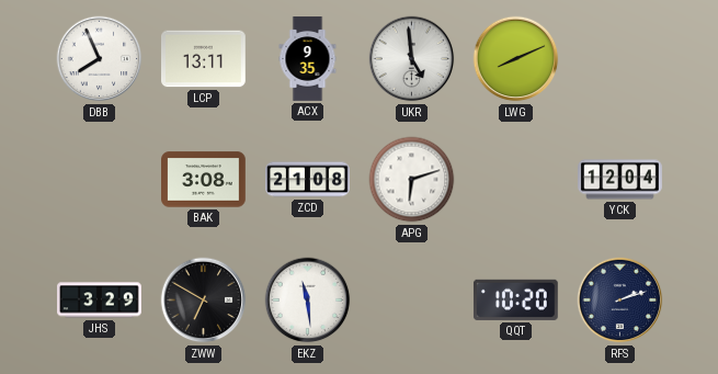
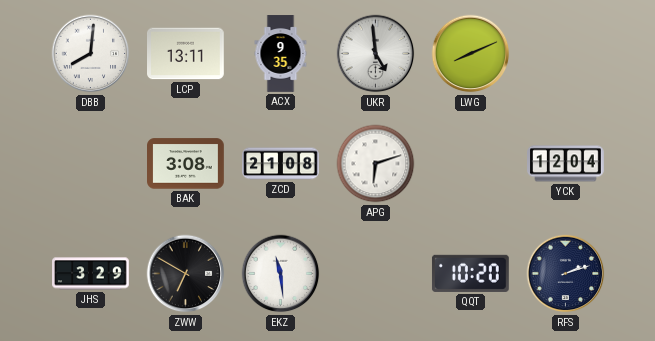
DBB: 7:56 -> 8:01
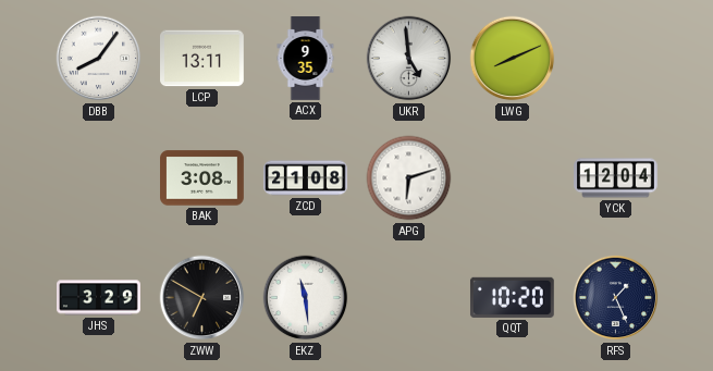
DBB: 8:01 -> 8:06
RFS: 2:12 -> 1:26
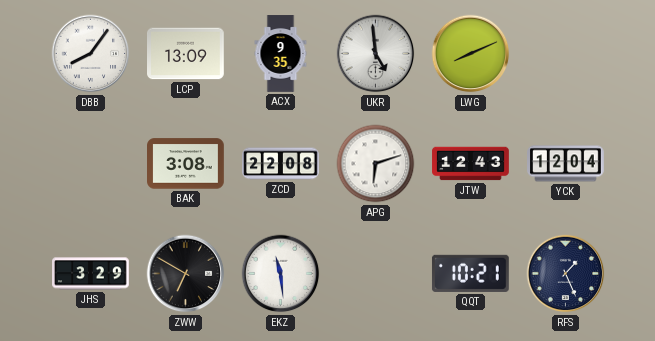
LCP: 13:11 -> 13:09
ZCD: 21:08 -> 22:08
JTW: none -> 12:43
QQT: 10:20 -> 10:21
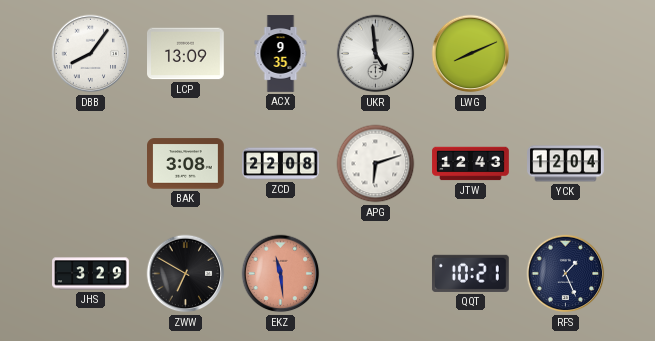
EKZ dial: white -> salmon
